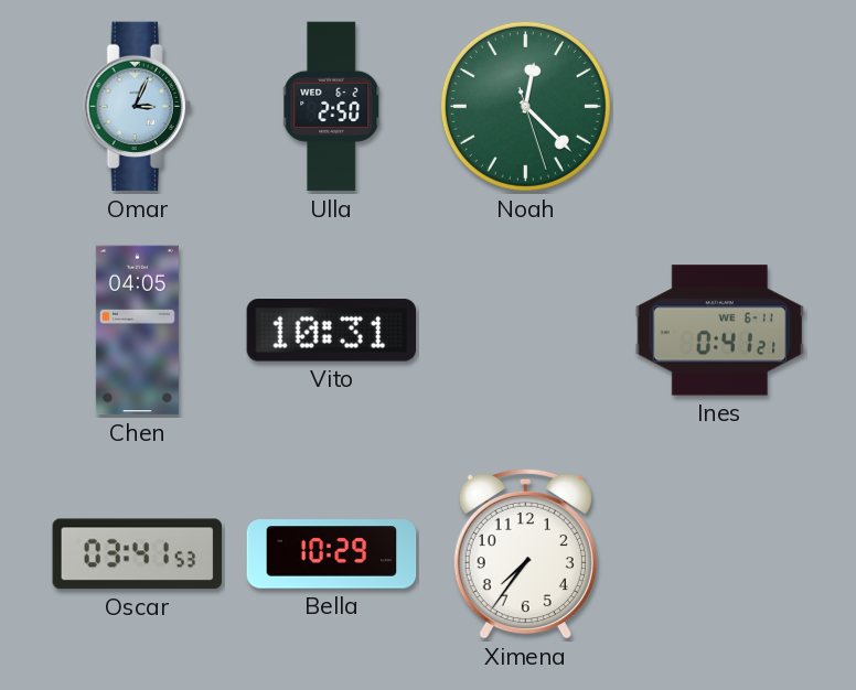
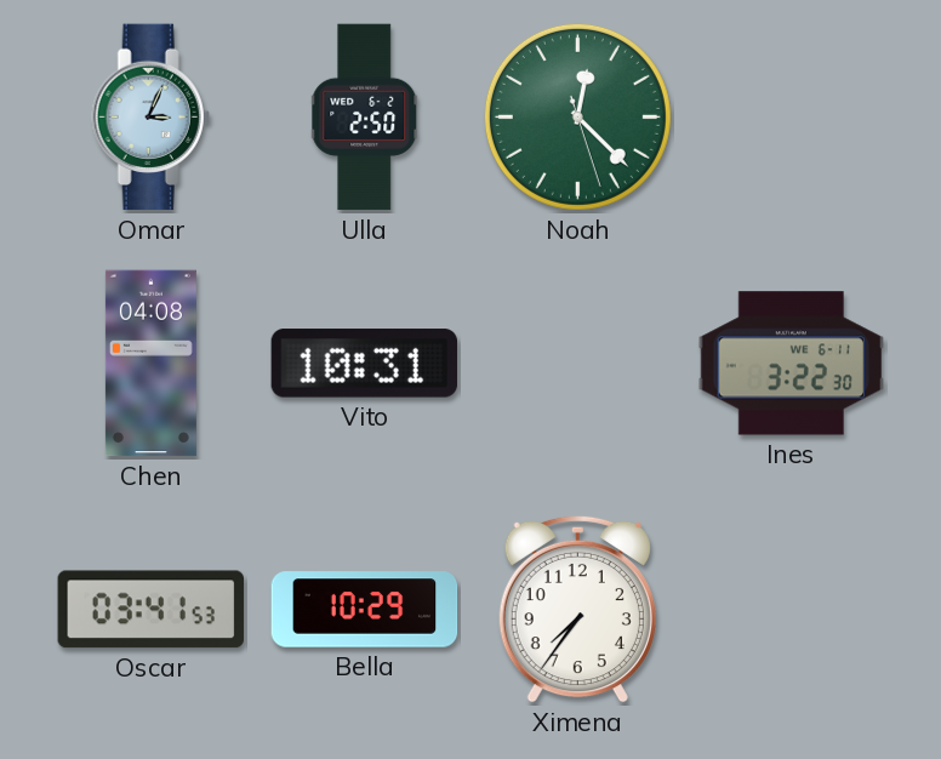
Chen: 04:05 -> 04:08
Ines: 0:41 -> 3:22
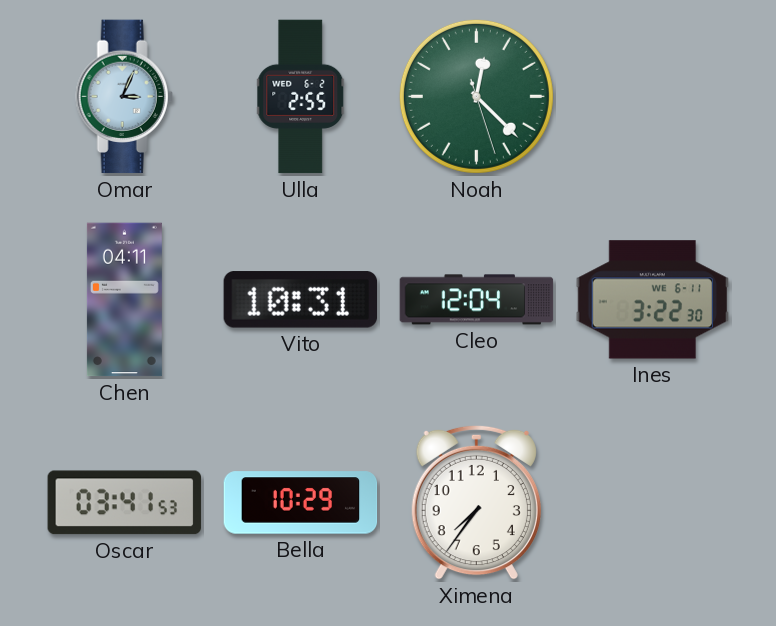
Ulla: 2:50 -> 2:55
Chen: 04:08 -> 04:11
Cleo: none -> 12:04
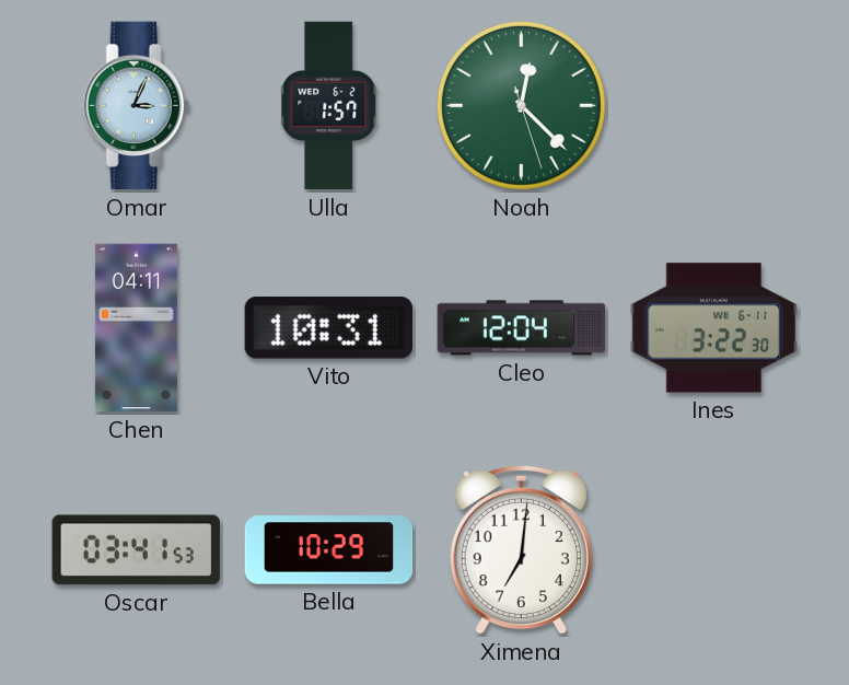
Ulla: 2:55 -> 1:57
Ximena: 7:36 -> 7:01
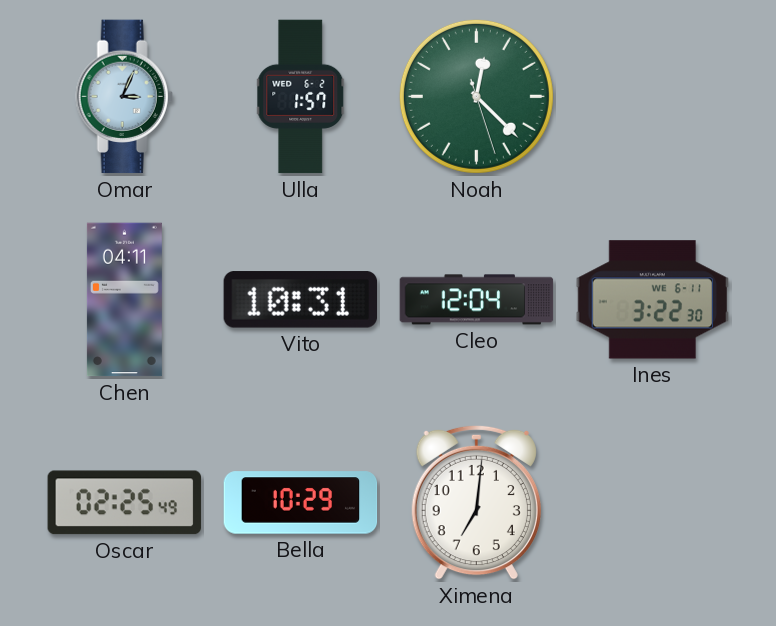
Oscar: 03:41 -> 02:25
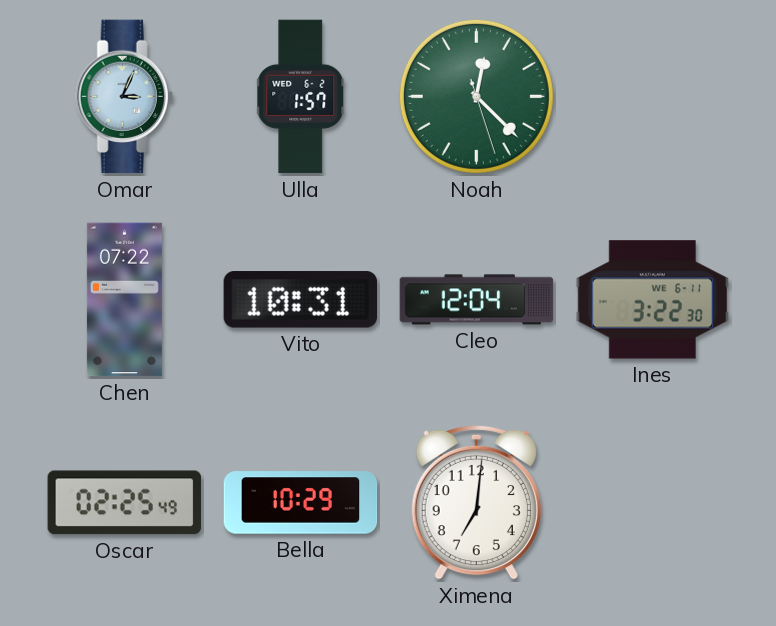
Chen: 04:11 -> 07:22
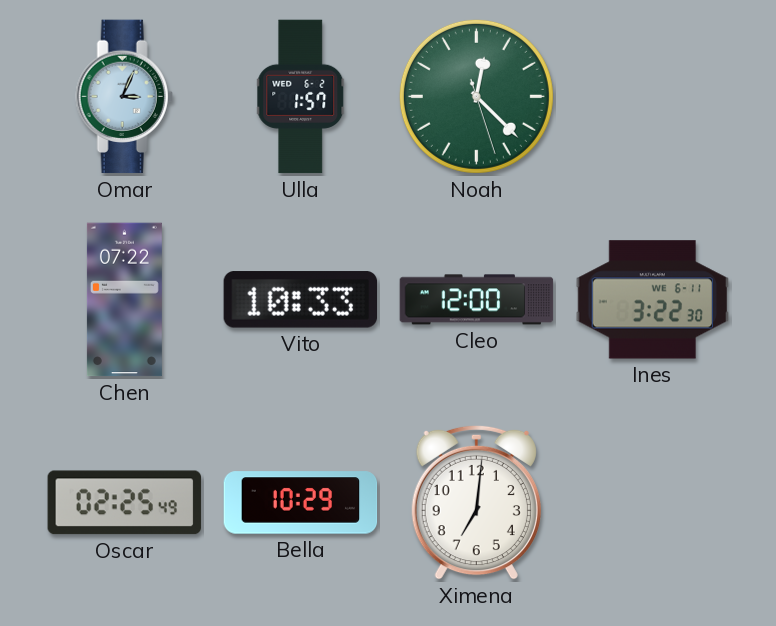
Vito: 10:31 -> 10:33
Cleo: 12:04 -> 12:00
